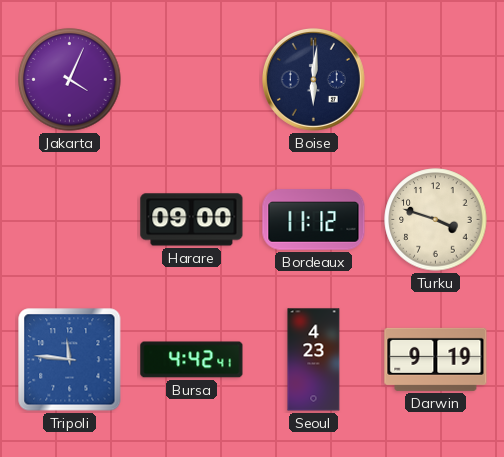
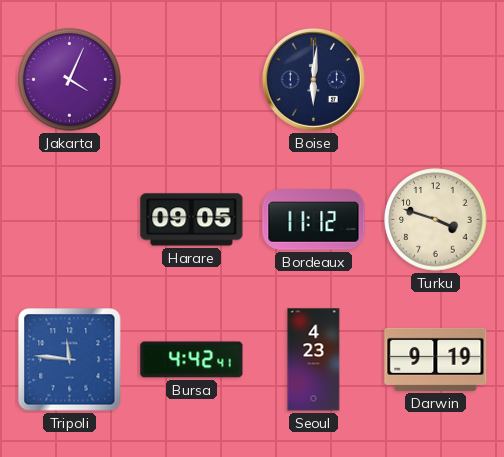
Harare: 09:00 -> 09:05
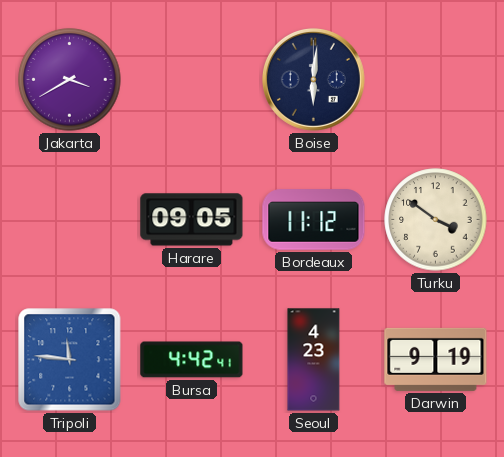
Jakarta: 4:04 -> 3:40
Turku: 3:48 -> 3:51
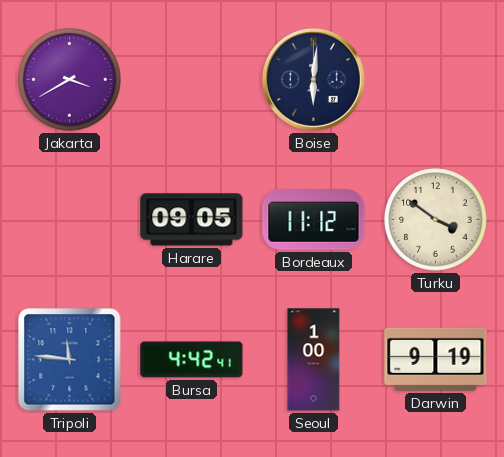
Seoul: 4:23 -> 1:00
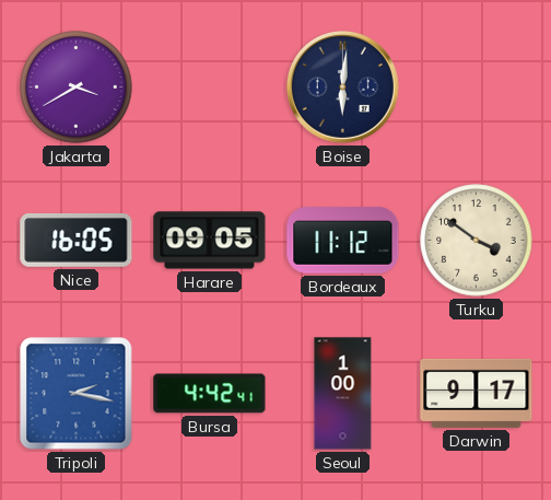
Nice: none -> 16:05
Tripoli: 11:46 -> 2:17
Darwin: 9:19 -> 9:17
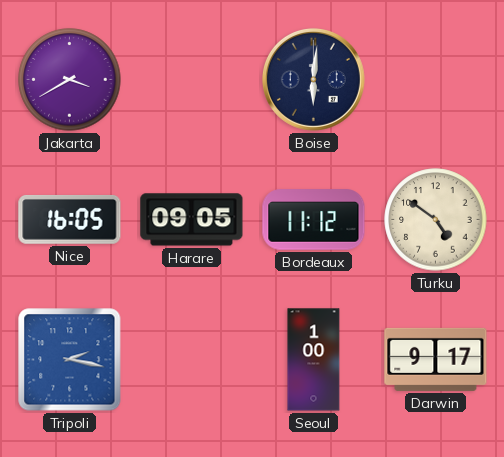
Turku: 3:51 -> 4:51
Bursa: 4:42 -> none
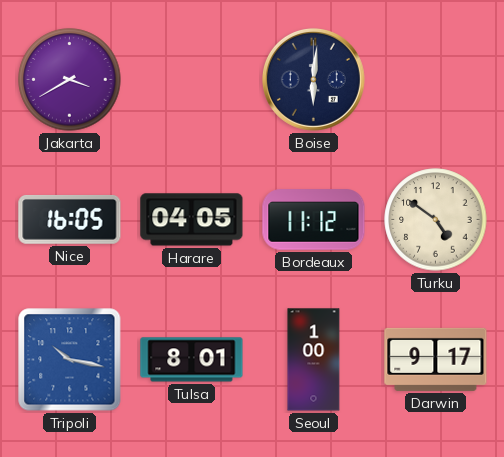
Harare: 09:05 -> 04:05
Tripoli: 2:17 -> 10:17
Tulsa: none -> 8:01
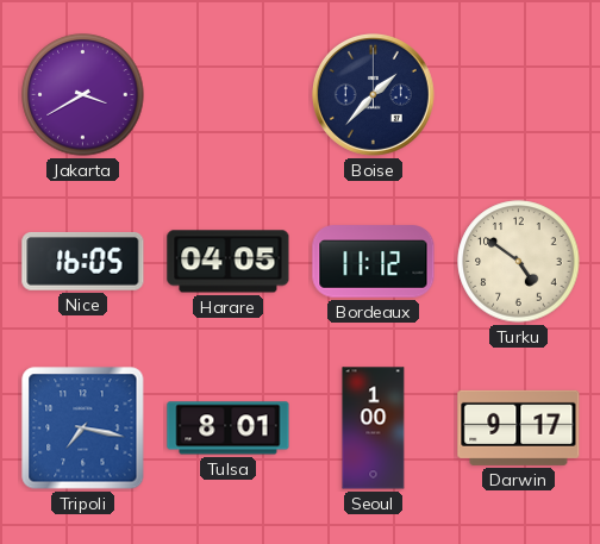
Boise: 6:01 -> 1:37
Tripoli: 10:17 -> 7:17
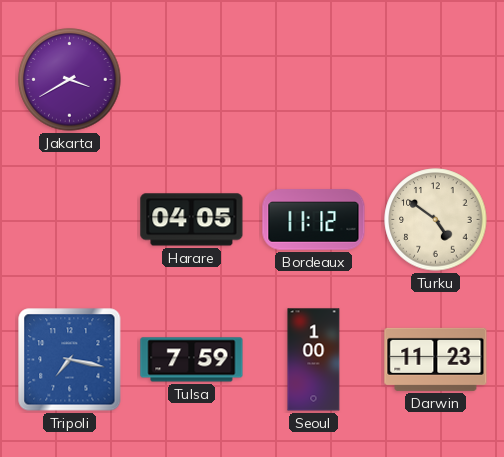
Boise: 1:37 -> none
Nice: 16:05 -> none
Tulsa: 8:01 -> 7:59
Darwin: 9:17 -> 11:23
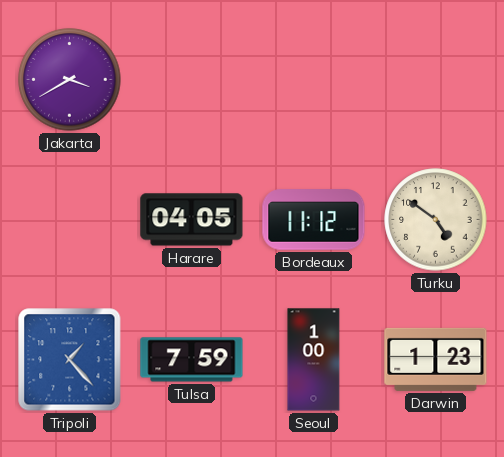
Tripoli: 7:17 -> 1:23
Darwin: 11:23 -> 1:23
